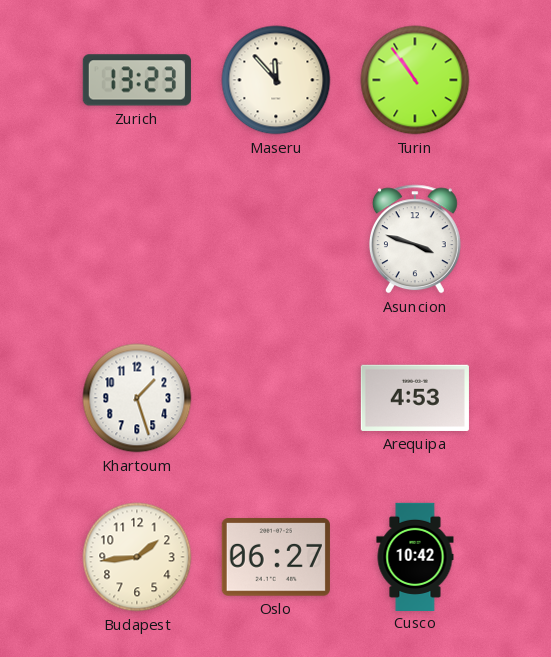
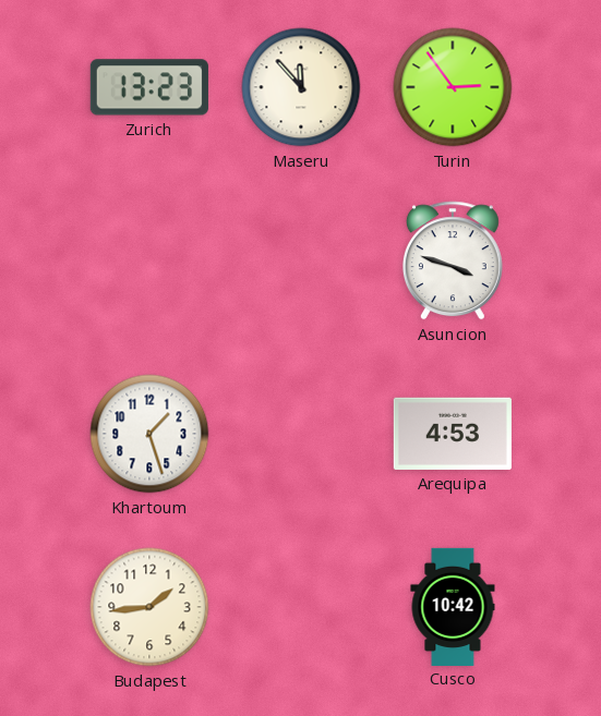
Turin: 10:54 -> 2:54
Oslo: 06:27 -> none
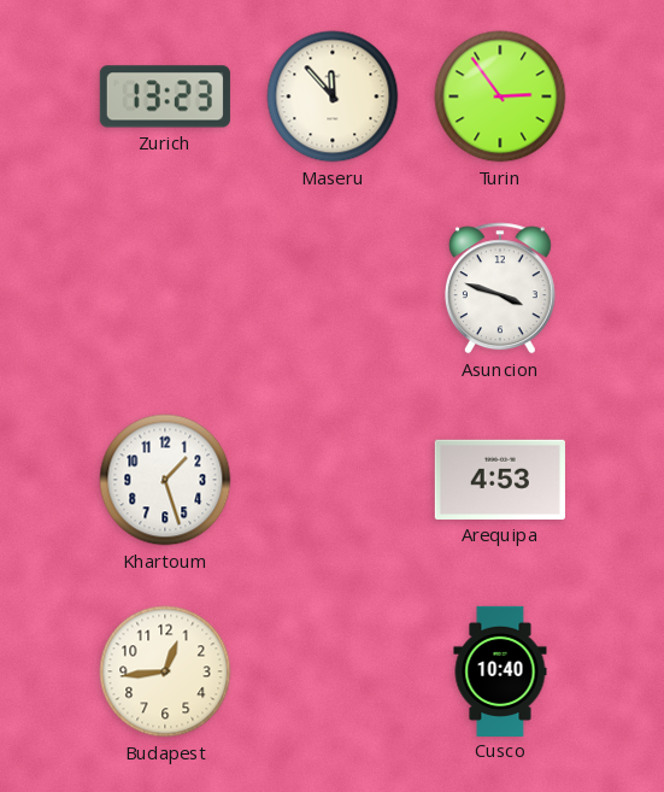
Budapest: 1:44 -> 12:44
Cusco: 10:42 -> 10:40
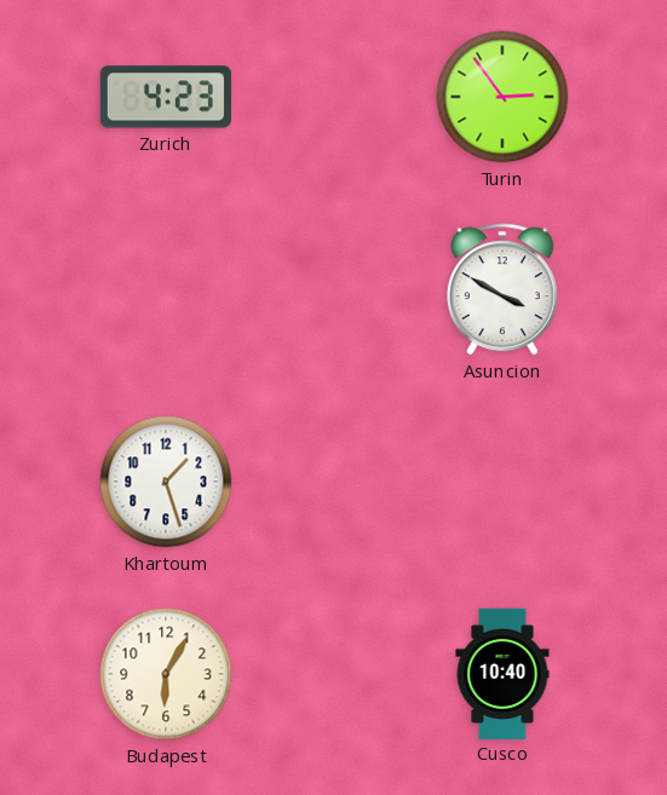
Zurich: 13:23 -> 4:23
Maseru: 11:53 -> none
Asuncion: 3:48 -> 3:50
Arequipa: 4:53 -> none
Budapest: 12:44 -> 6:05
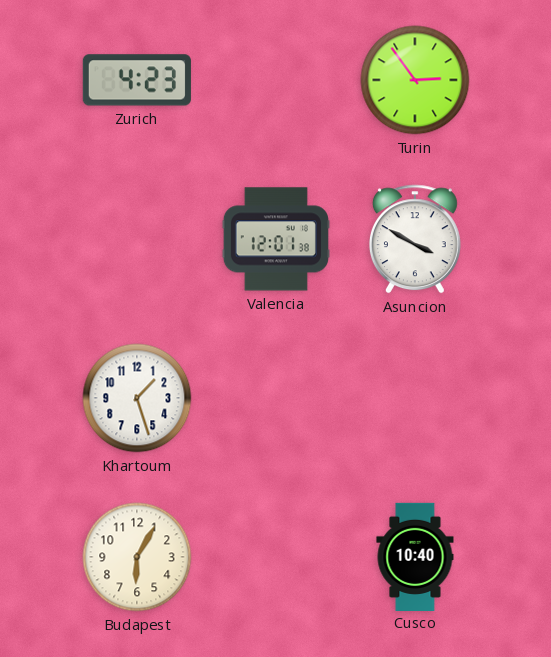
Valencia: none -> 12:01
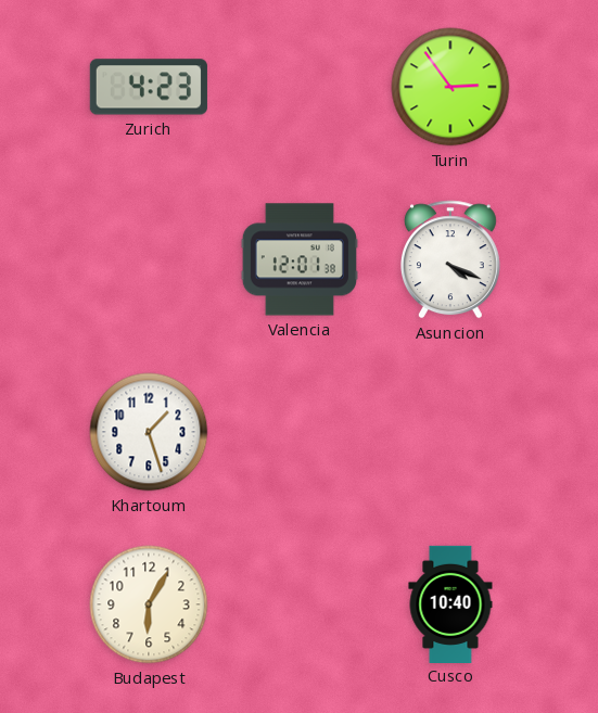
Asuncion: 3:50 -> 4:19
